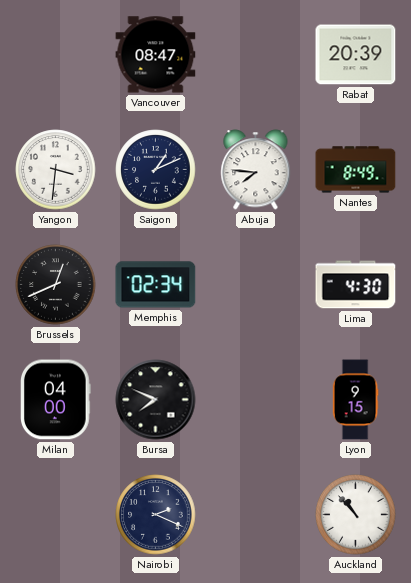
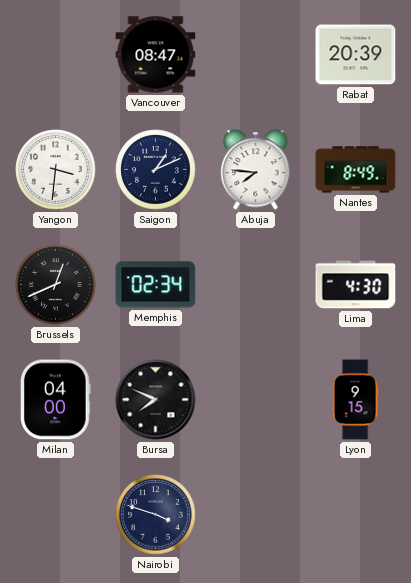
Nairobi: 2:19 -> 3:48
Auckland: 10:53 -> none
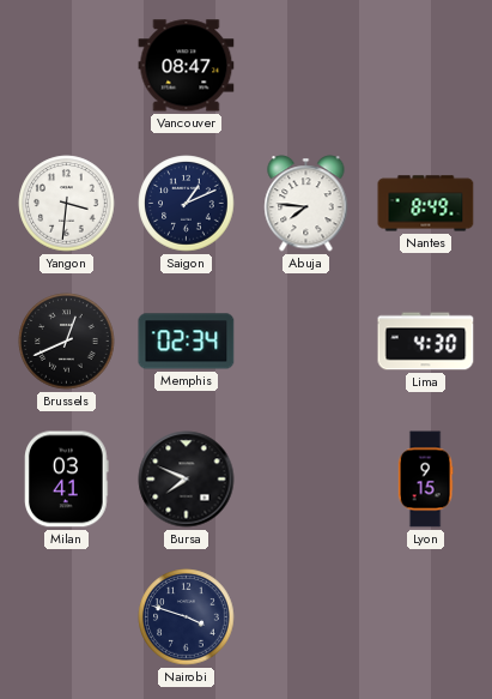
Rabat: 20:39 -> none
Milan: 04:00 -> 03:41
